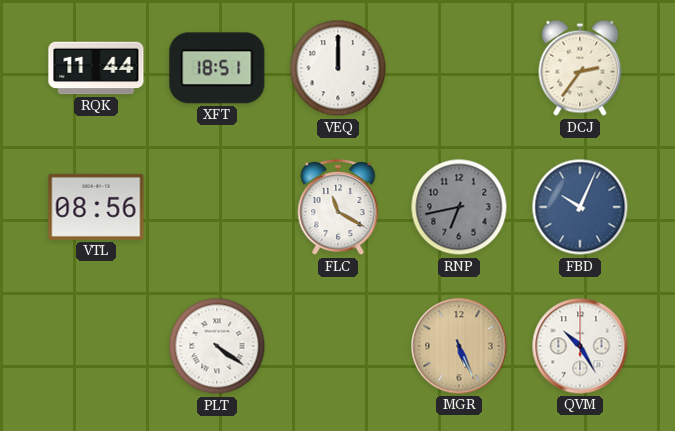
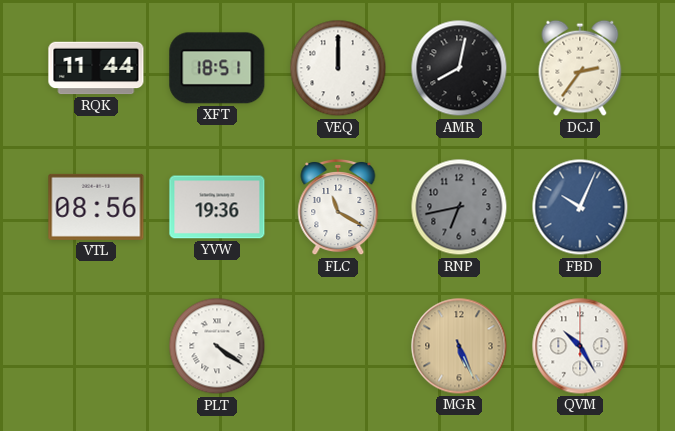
AMR: none -> 8:02
YVW: none -> 19:36
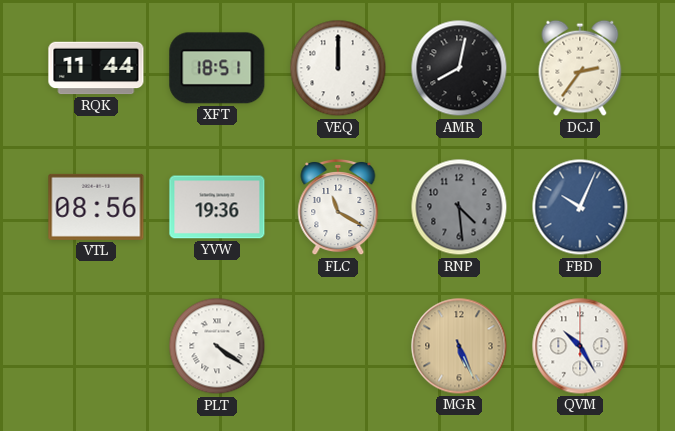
RNP: 6:43 -> 4:29
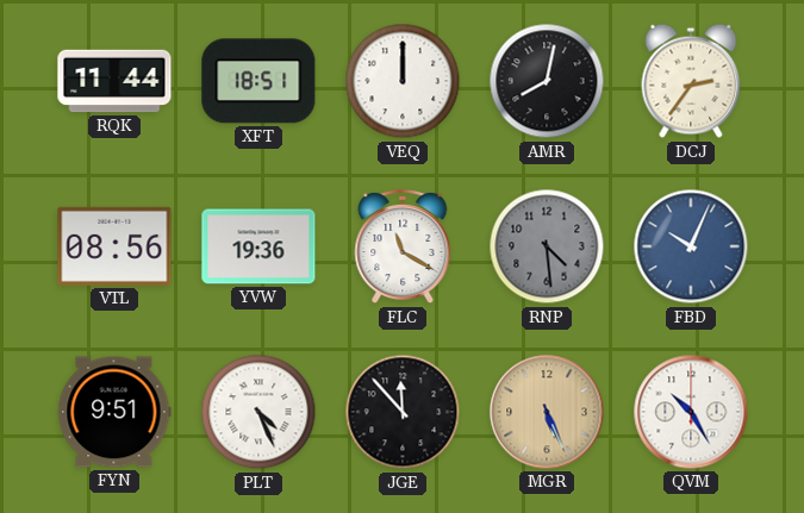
FYN: none -> 9:51
PLT: 4:21 -> 4:26
JGE: none -> 11:53
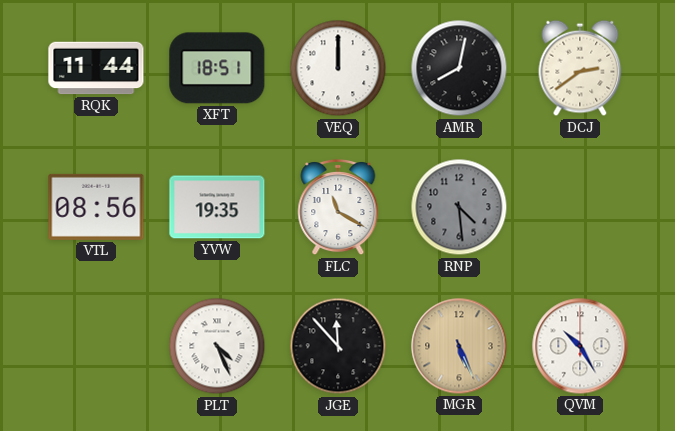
DCJ: 2:36 -> 2:39
YVW: 19:36 -> 19:35
FBD: 10:04 -> none
FYN: 9:51 -> none
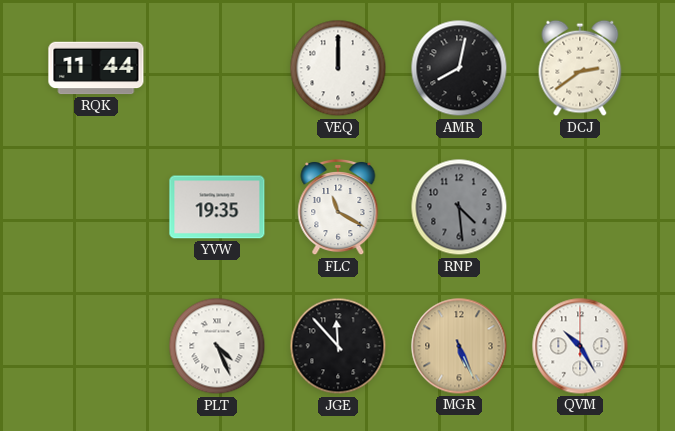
XFT: 18:51 -> none
VTL: 08:56 -> none
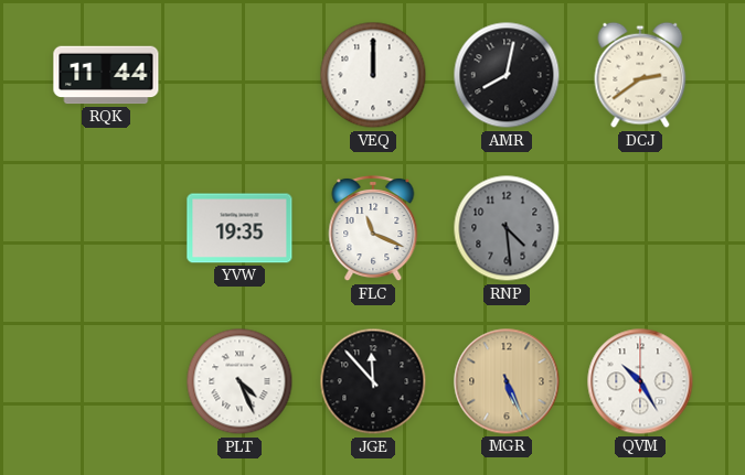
FLC: 11:20 -> 11:19
